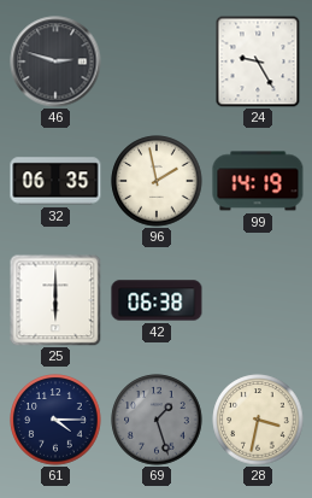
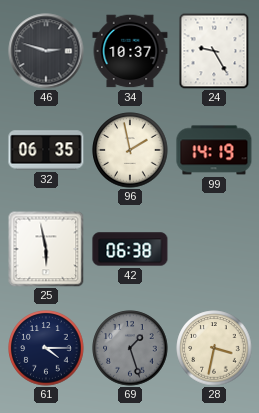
34: none -> 10:37
25: 6:00 -> 5:58
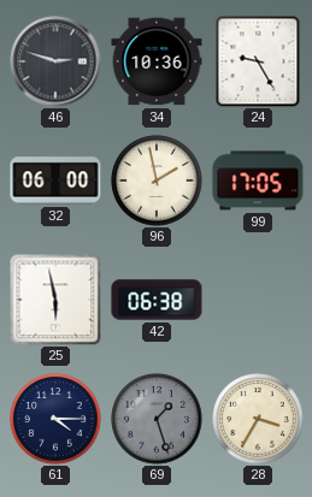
34: 10:37 -> 10:36
32: 06:35 -> 06:00
99: 14:19 -> 17:05
28: 3:32 -> 3:35
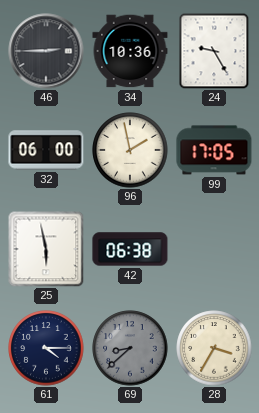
46: 2:48 -> 2:45
69: 1:27 -> 8:38
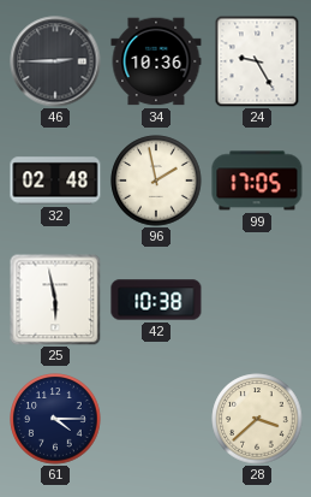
32: 06:00 -> 02:48
42: 06:38 -> 10:38
69: 8:38 -> none
28: 3:35 -> 3:38
